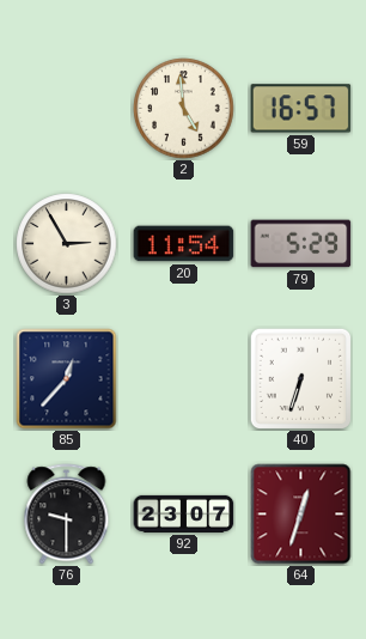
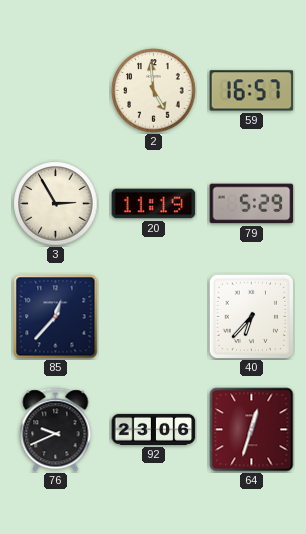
20: 11:54 -> 11:19
40: 6:33 -> 6:37
76: 9:30 -> 9:41
92: 23:07 -> 23:06
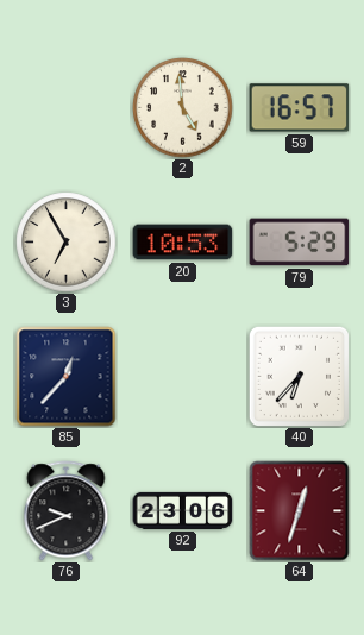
3: 2:55 -> 6:55
20: 11:19 -> 10:53
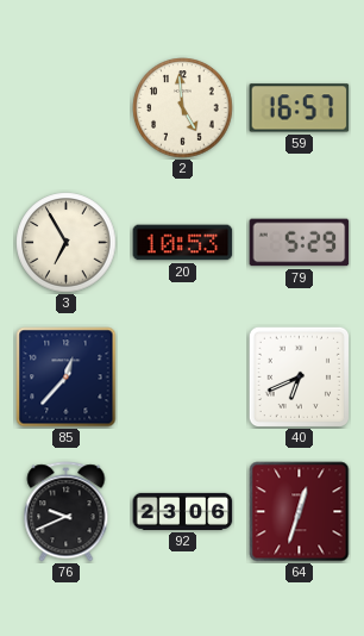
40: 6:37 -> 6:41
